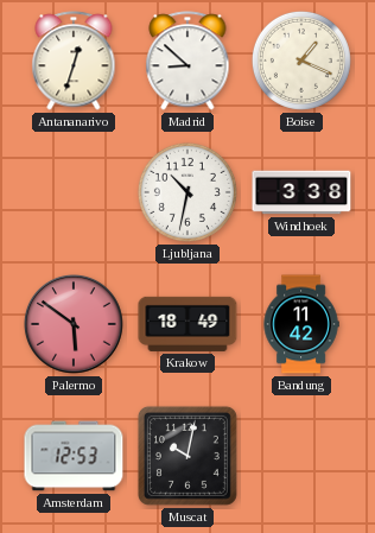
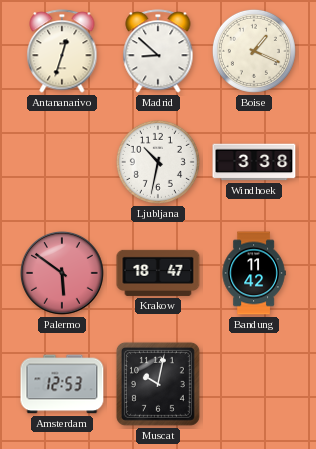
Krakow: 18:49 -> 18:47
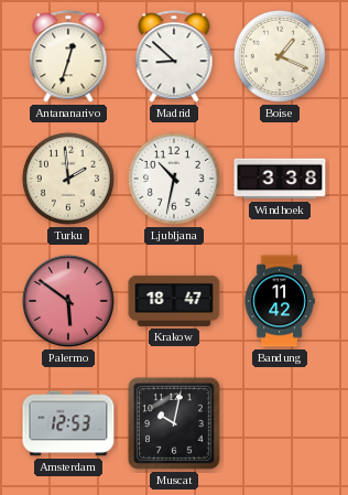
Turku: none -> 1:59
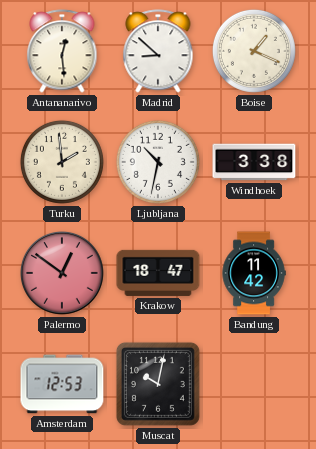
Antananarivo: 12:33 -> 12:29
Palermo: 5:51 -> 12:51
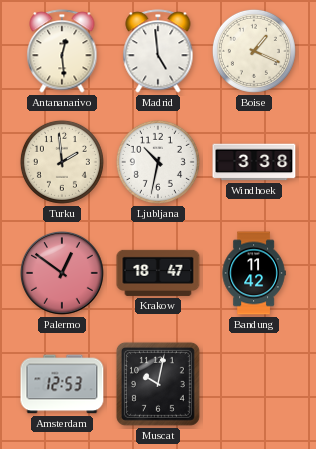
Madrid: 8:52 -> 4:59
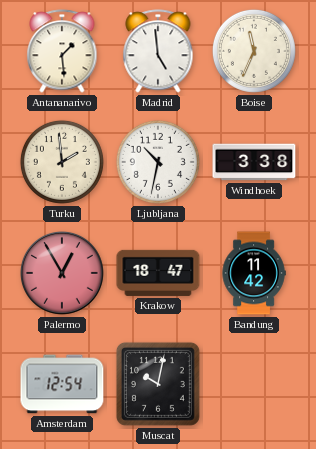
Antananarivo: 12:29 -> 1:29
Boise: 1:19 -> 11:34
Palermo: 12:51 -> 12:55
Amsterdam: 12:53 -> 12:54
